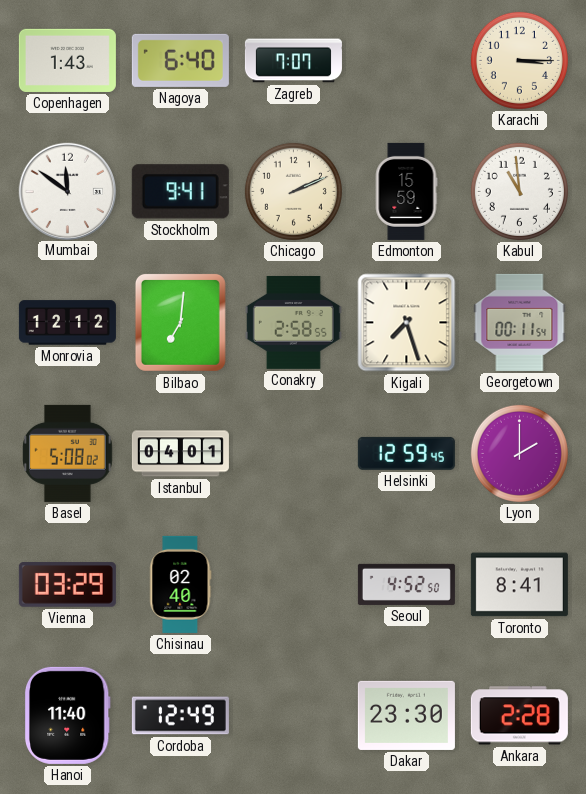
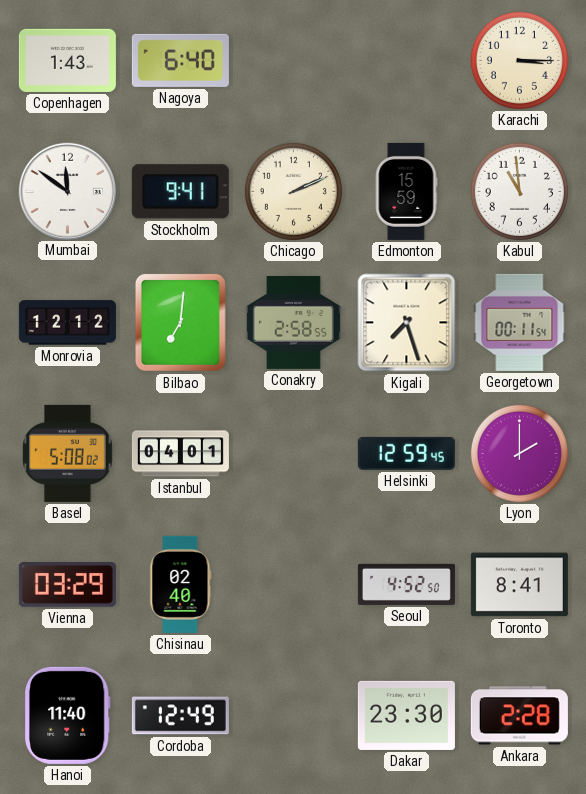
Zagreb: 7:07 -> none
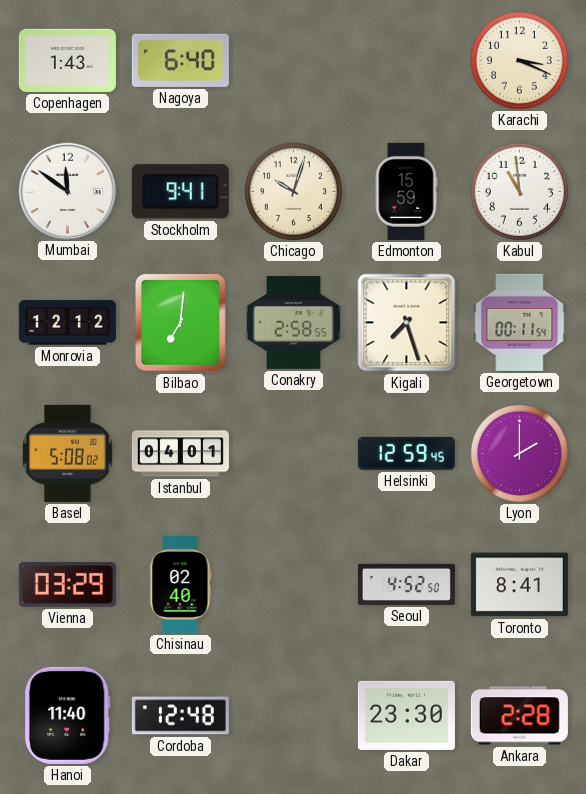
Karachi: 3:15 -> 3:19
Chicago: 2:11 -> 10:03
Cordoba: 12:49 -> 12:48
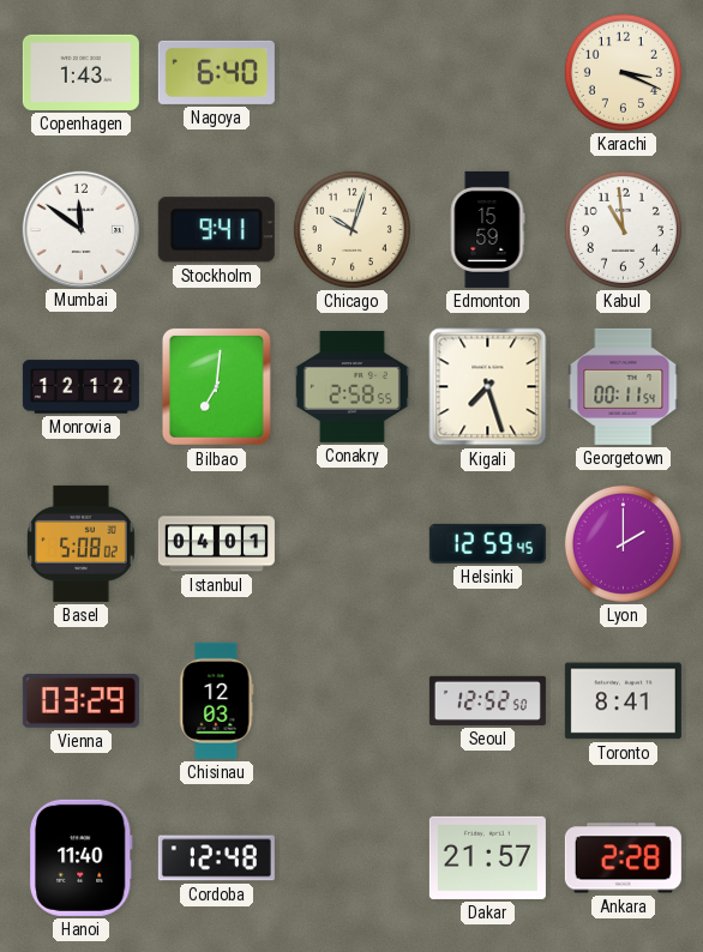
Chisinau: 02:40 -> 12:03
Seoul: 4:52 -> 12:52
Dakar: 23:30 -> 21:57
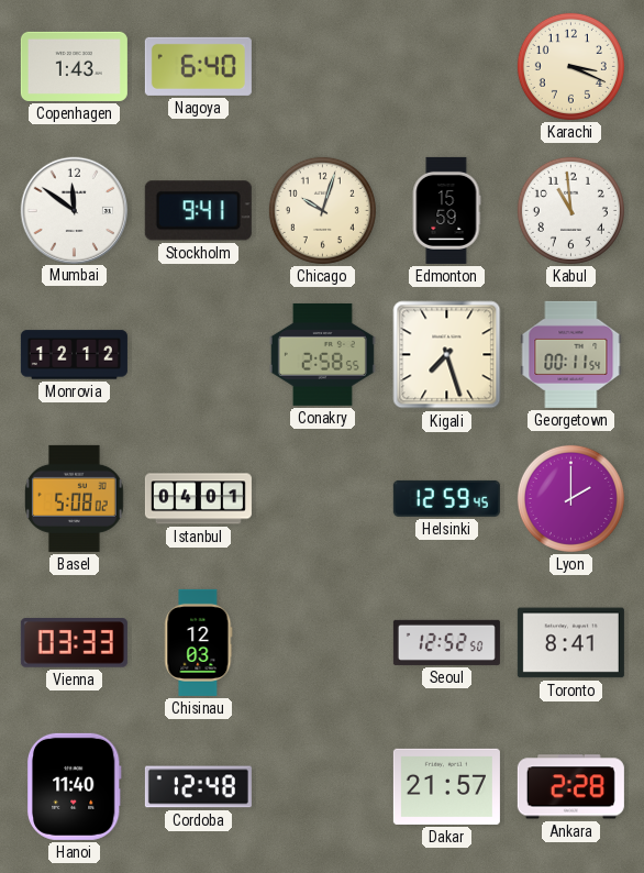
Bilbao: 7:01 -> none
Vienna: 03:29 -> 03:33
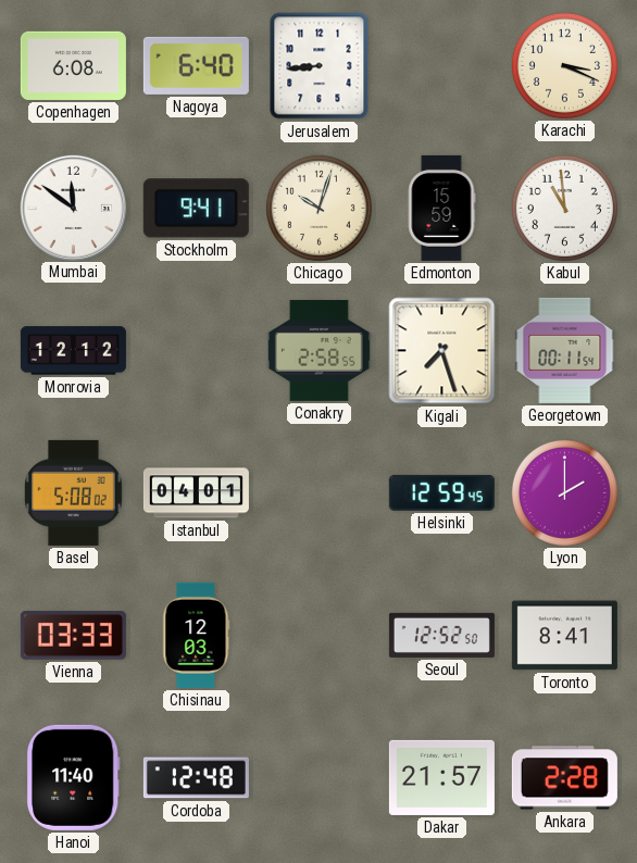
Copenhagen: 1:43 -> 6:08
Jerusalem: none -> 8:44
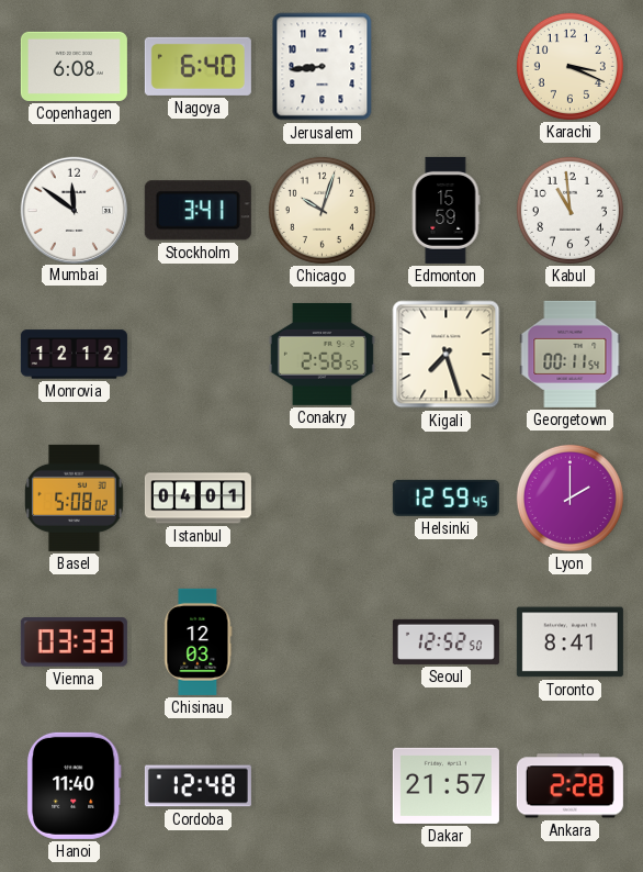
Stockholm: 9:41 -> 3:41
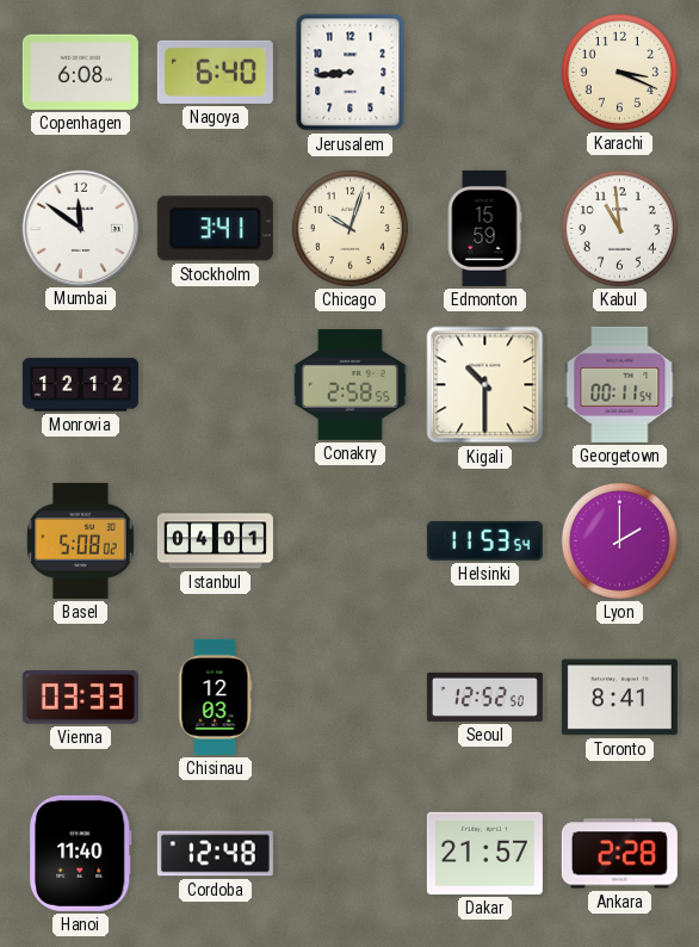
Kigali: 7:27 -> 10:30
Helsinki: 12:59 -> 11:53
